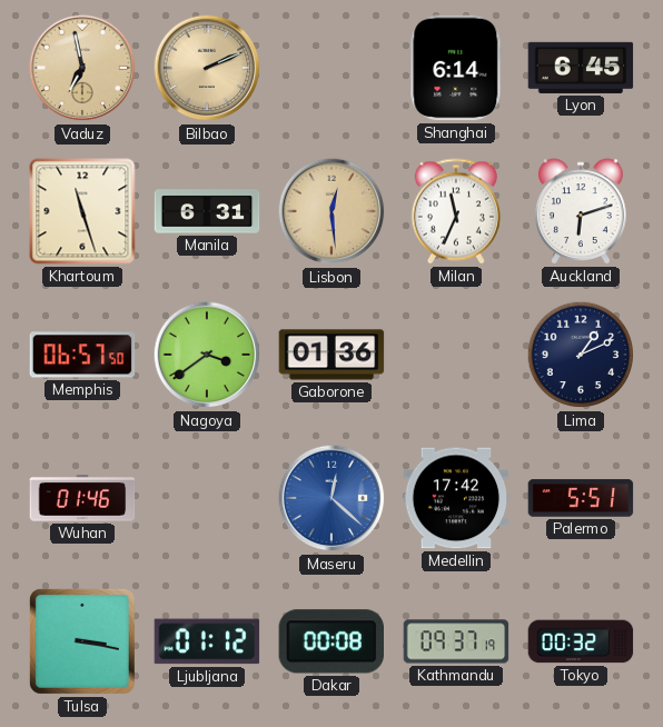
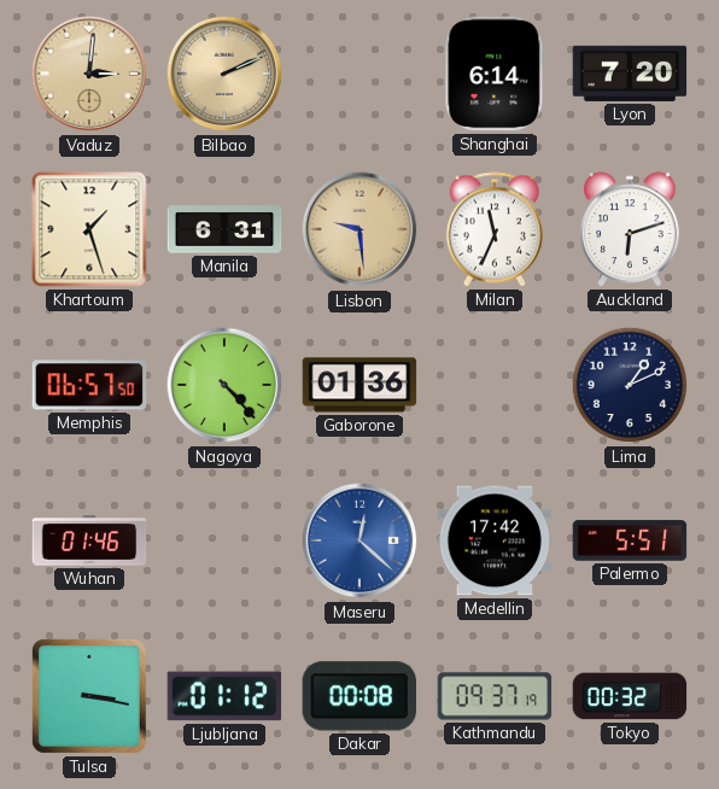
Vaduz: 6:58 -> 3:01
Lyon: 6:45 -> 7:20
Khartoum: 11:27 -> 1:27
Lisbon: 12:29 -> 9:29
Nagoya: 3:39 -> 4:23
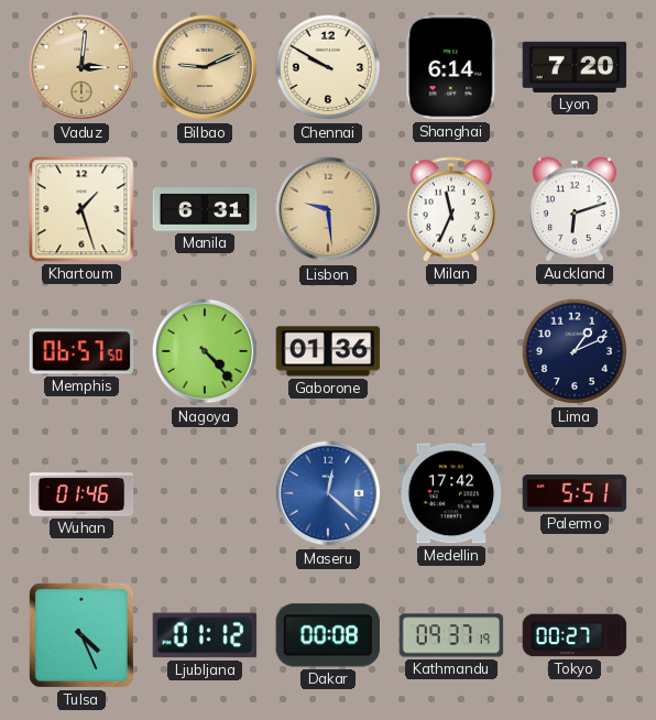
Bilbao: 2:11 -> 9:11
Chennai: none -> 9:50
Tulsa: 3:17 -> 4:26
Tokyo: 00:32 -> 00:27
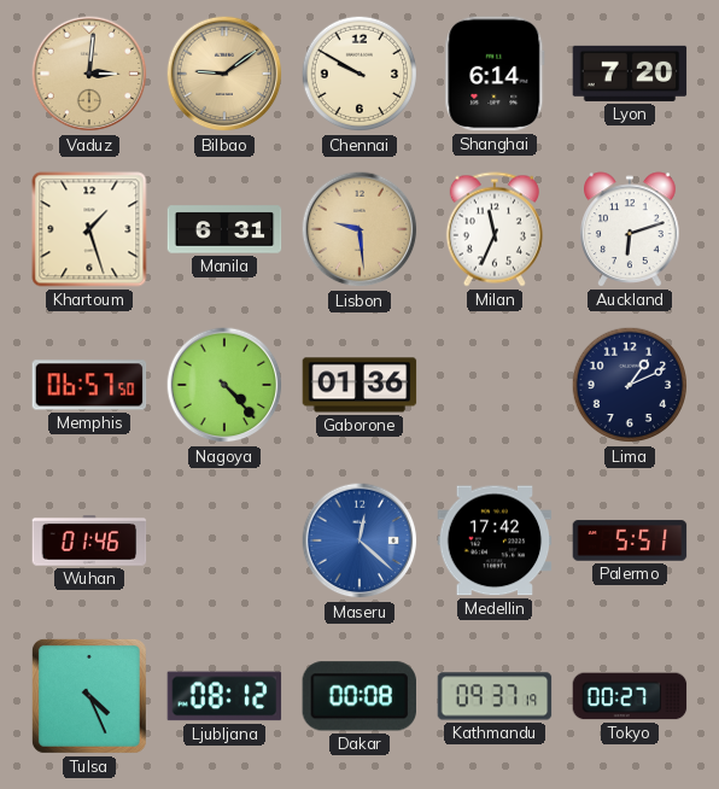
Bilbao: 9:11 -> 9:09
Ljubljana: 01:12 -> 08:12
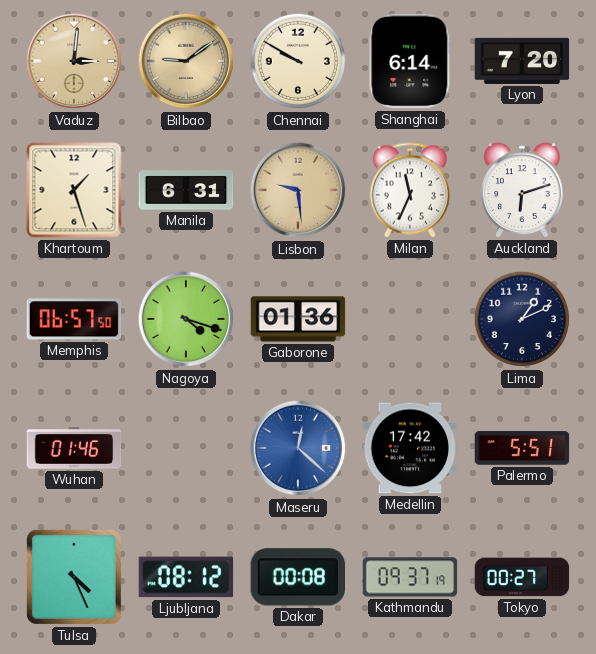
Nagoya: 4:23 -> 4:18
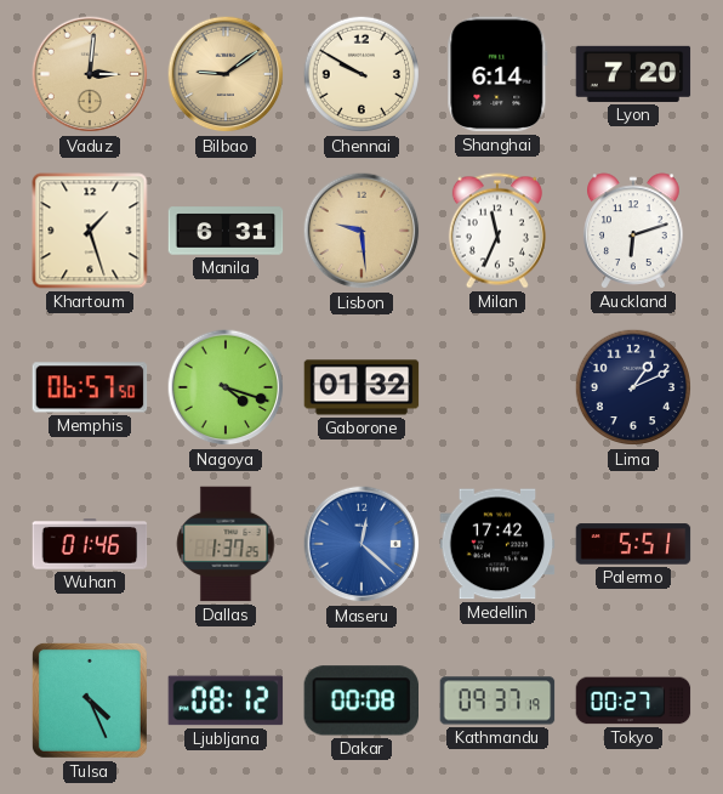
Gaborone: 01:36 -> 01:32
Dallas: none -> 1:37
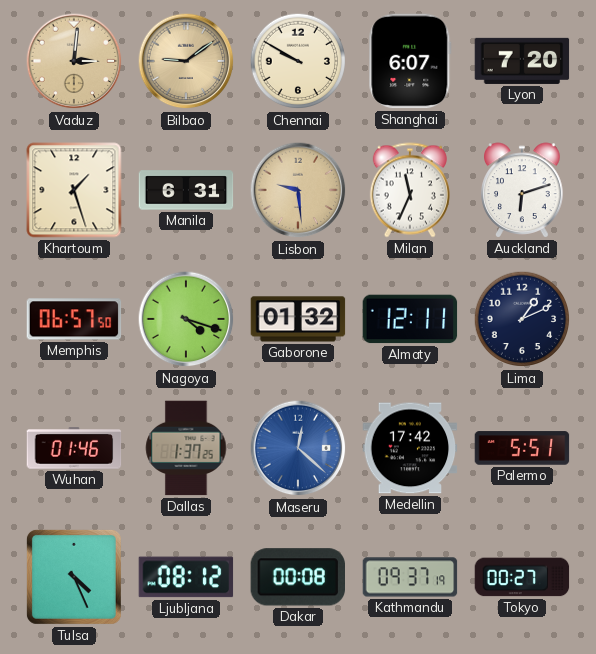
Shanghai: 6:14 -> 6:07
Almaty: none -> 12:11
